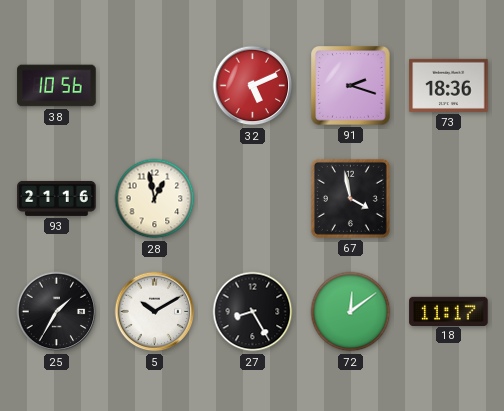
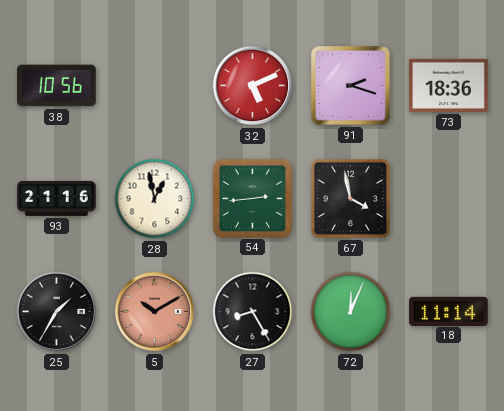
54: none -> 2:44
5 dial: white -> salmon
72: 12:09 -> 12:04
18: 11:17 -> 11:14
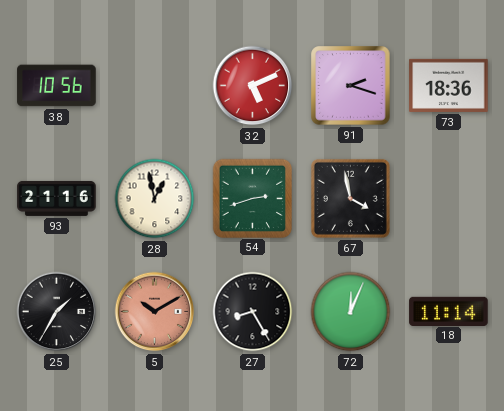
54: 2:44 -> 2:42
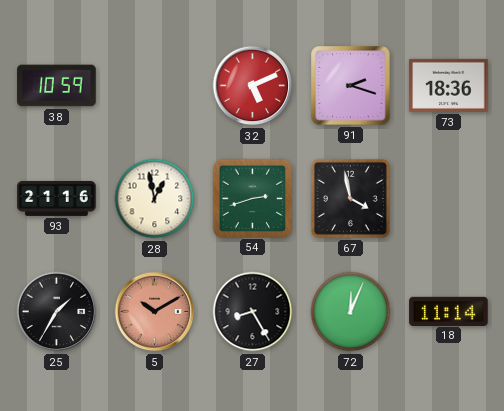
38: 10:56 -> 10:59
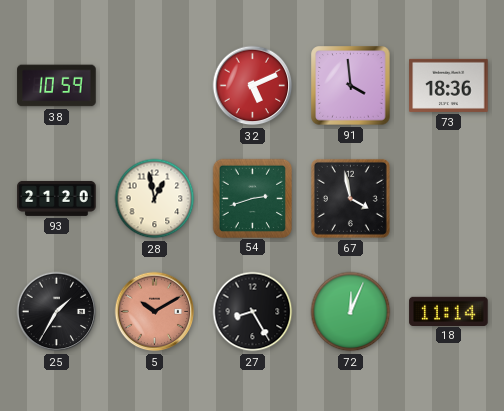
91: 2:18 -> 3:59
93: 21:16 -> 21:20
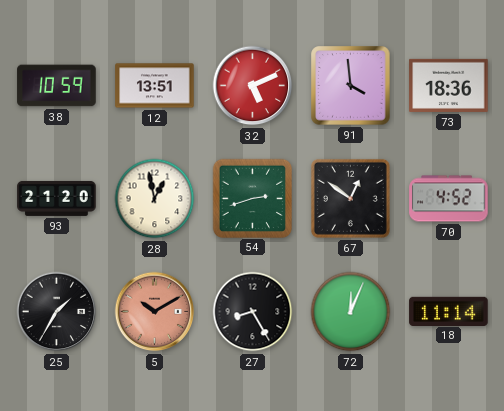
12: none -> 13:51
67: 3:58 -> 12:51
70: none -> 4:52
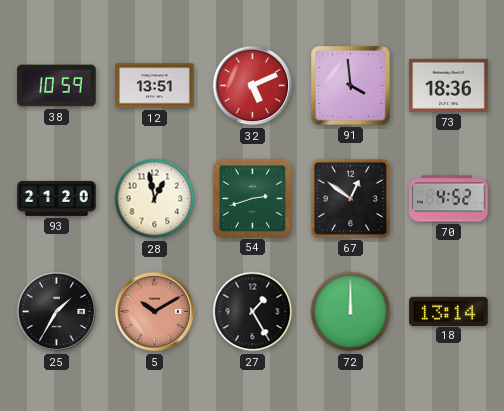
27: 8:25 -> 1:25
72: 12:04 -> 12:00
18: 11:14 -> 13:14
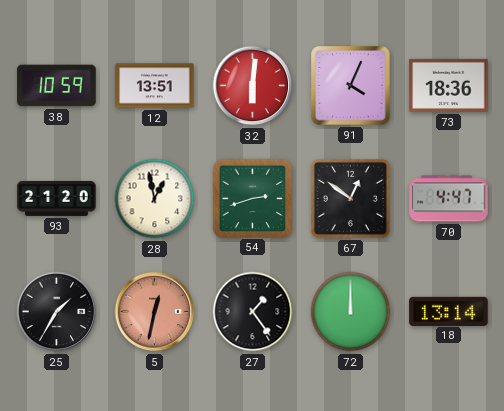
32: 5:11 -> 6:01
91: 3:59 -> 4:04
70: 4:52 -> 4:47
5: 10:10 -> 12:32
27: 1:25 -> 1:24
